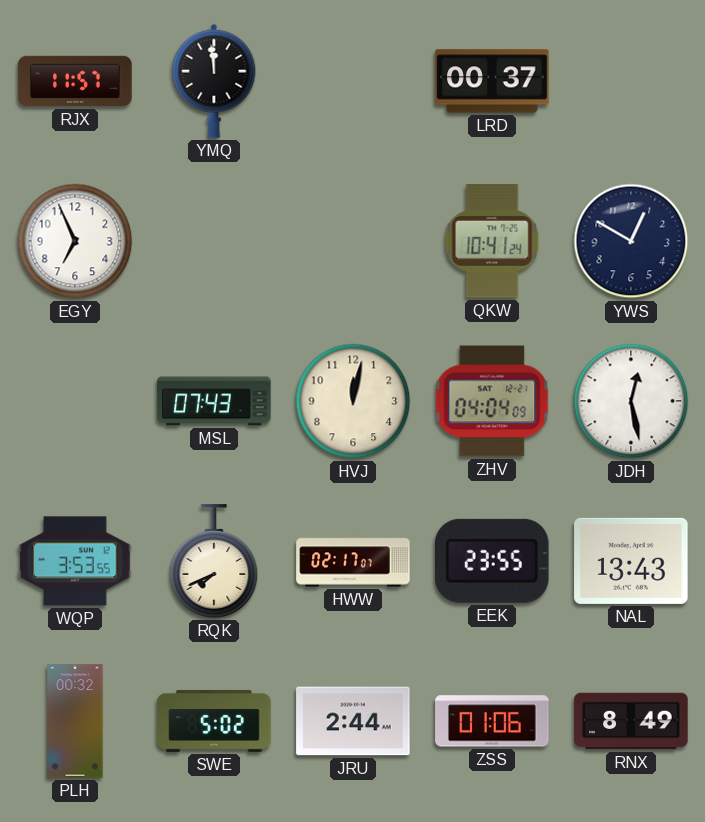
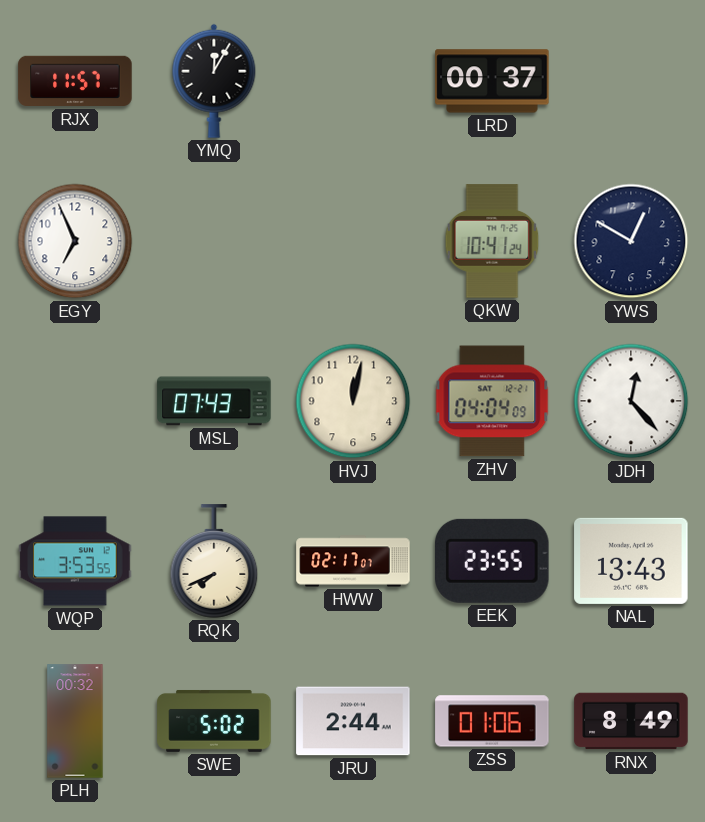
YMQ: 11:59 -> 12:05
JDH: 12:28 -> 12:23
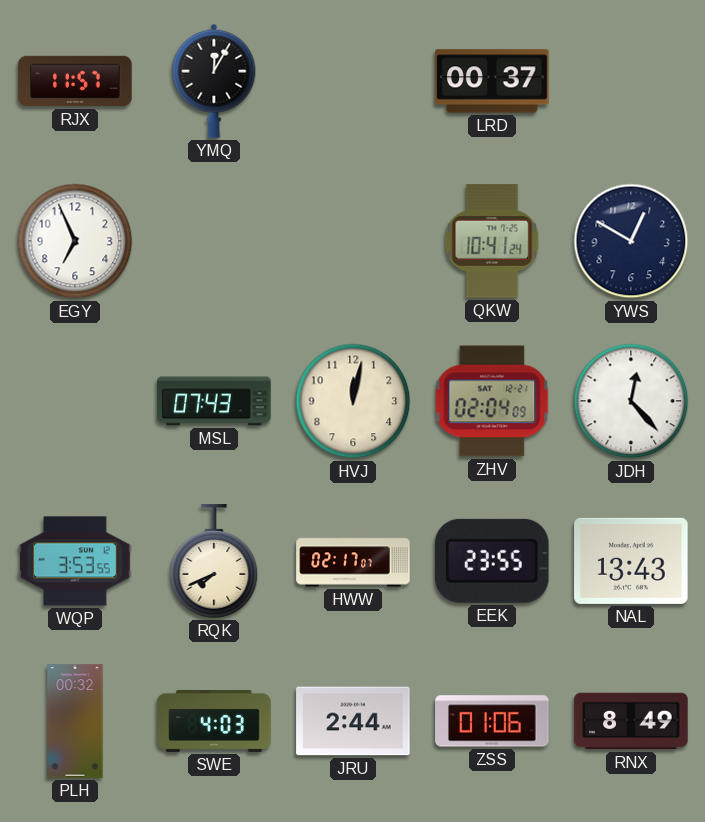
ZHV: 04:04 -> 02:04
SWE: 5:02 -> 4:03
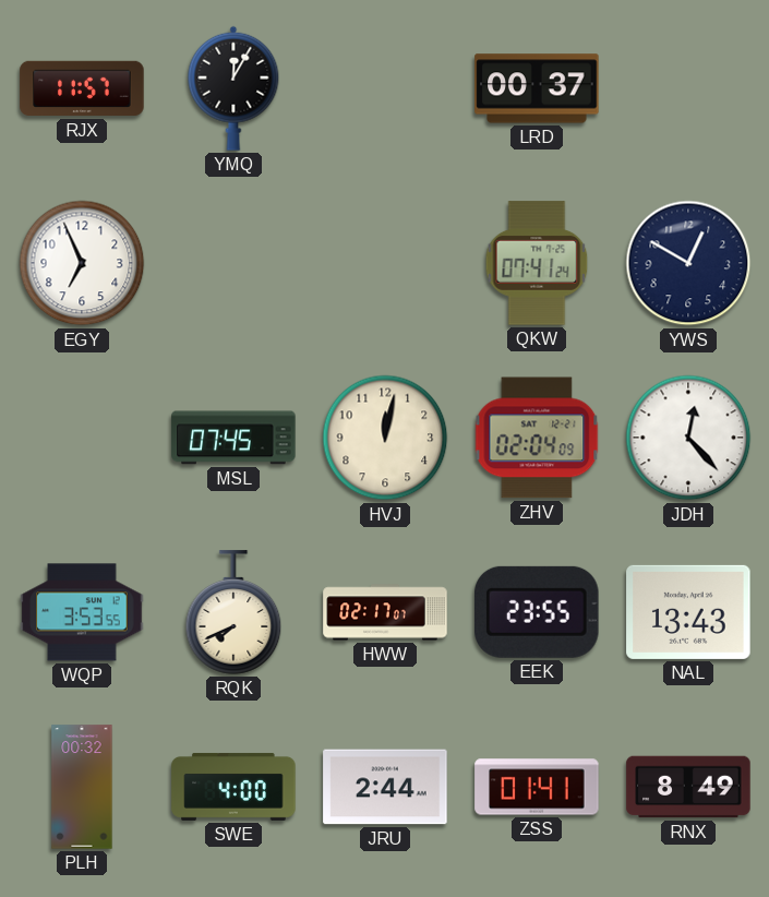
QKW: 10:41 -> 07:41
MSL: 07:43 -> 07:45
SWE: 4:03 -> 4:00
ZSS: 01:06 -> 01:41
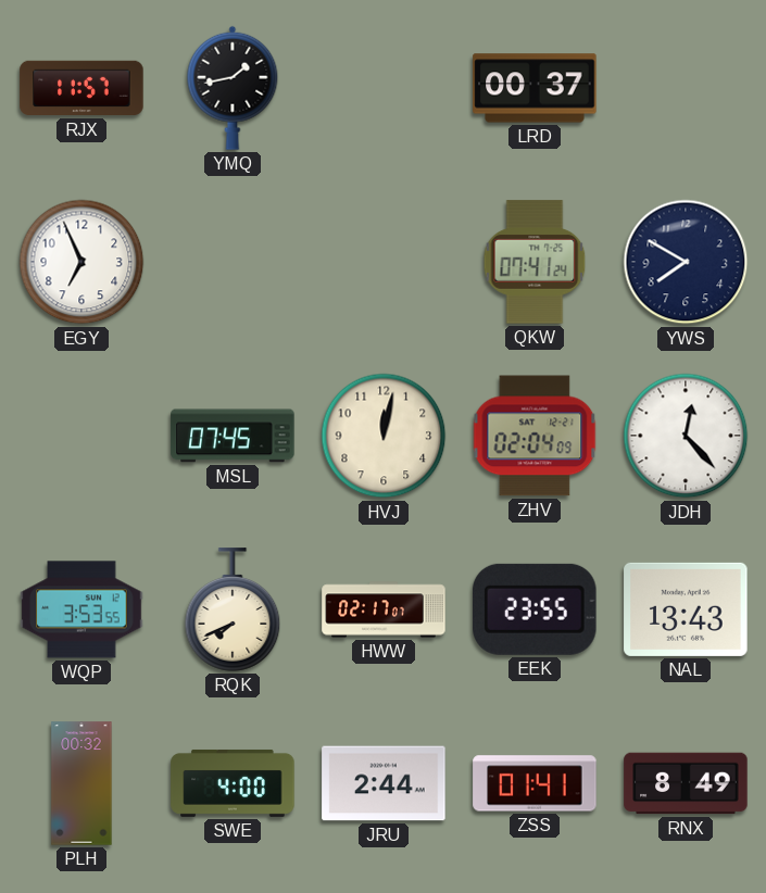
YMQ: 12:05 -> 1:43
YWS: 12:50 -> 7:50
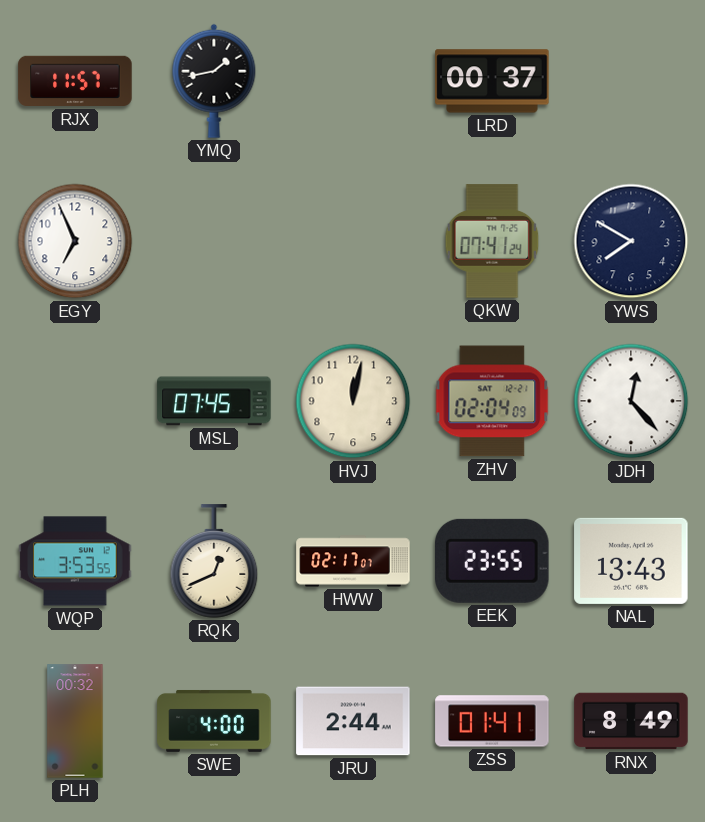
RQK: 7:41 -> 12:41
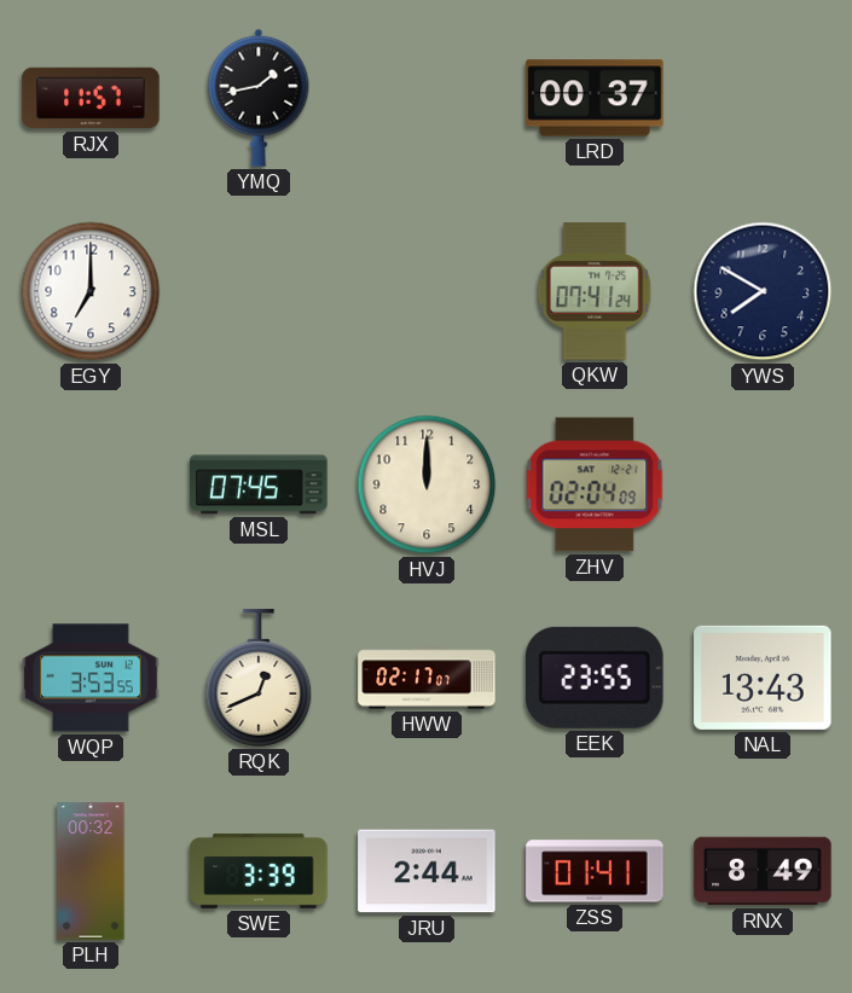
EGY: 6:56 -> 7:00
HVJ: 12:02 -> 12:00
JDH: 12:23 -> none
SWE: 4:00 -> 3:39
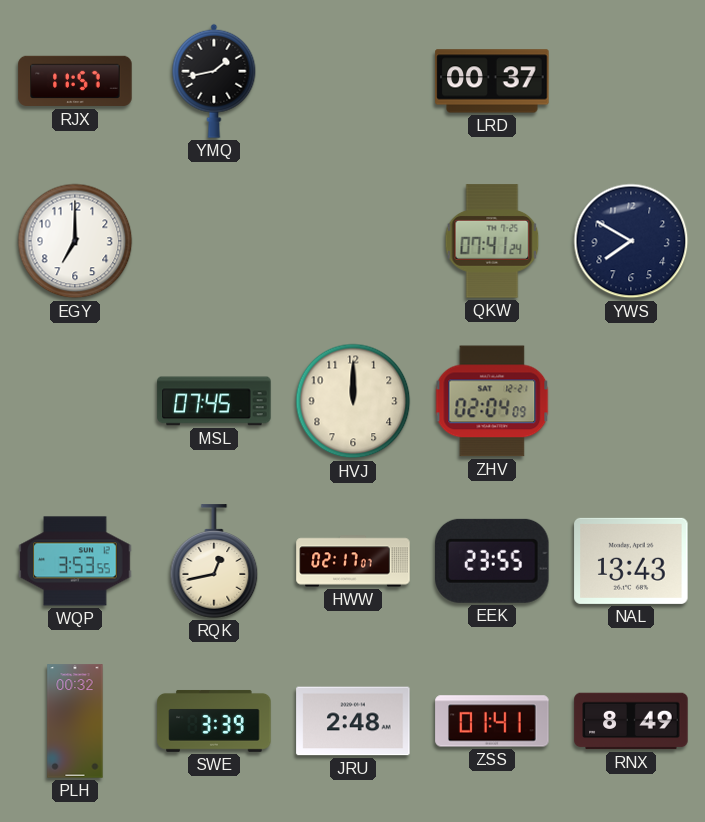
RQK: 12:41 -> 12:43
JRU: 2:44 -> 2:48
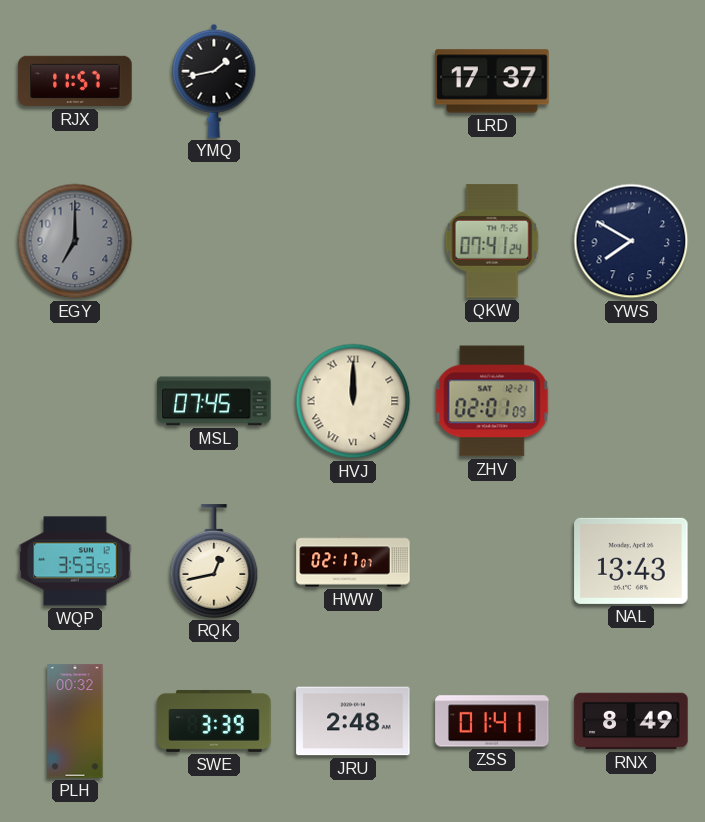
LRD: 00:37 -> 17:37
EGY dial: white -> grey
HVJ numerals: Arabic -> Roman
ZHV: 02:04 -> 02:01
EEK: 23:55 -> none
